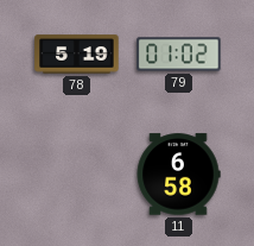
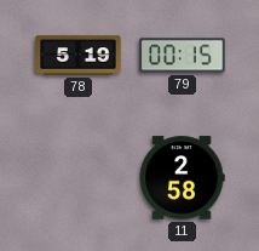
79: 01:02 -> 00:15
11: 6:58 -> 2:58
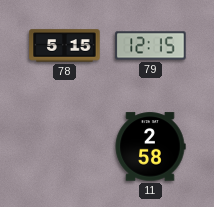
78: 5:19 -> 5:15
79: 00:15 -> 12:15
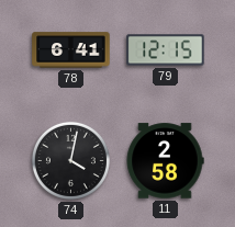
78: 5:15 -> 6:41
74: none -> 4:02
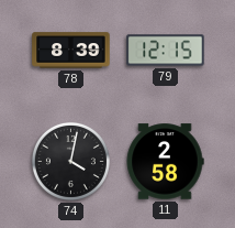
78: 6:41 -> 8:39
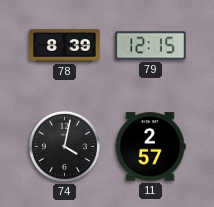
11: 2:58 -> 2:57
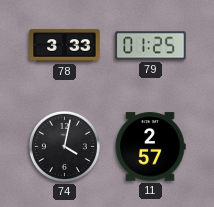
78: 8:39 -> 3:33
79: 12:15 -> 01:25
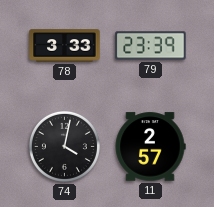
79: 01:25 -> 23:39
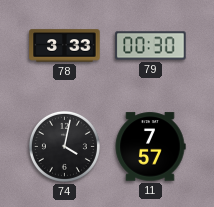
79: 23:39 -> 00:30
11: 2:57 -> 7:57
